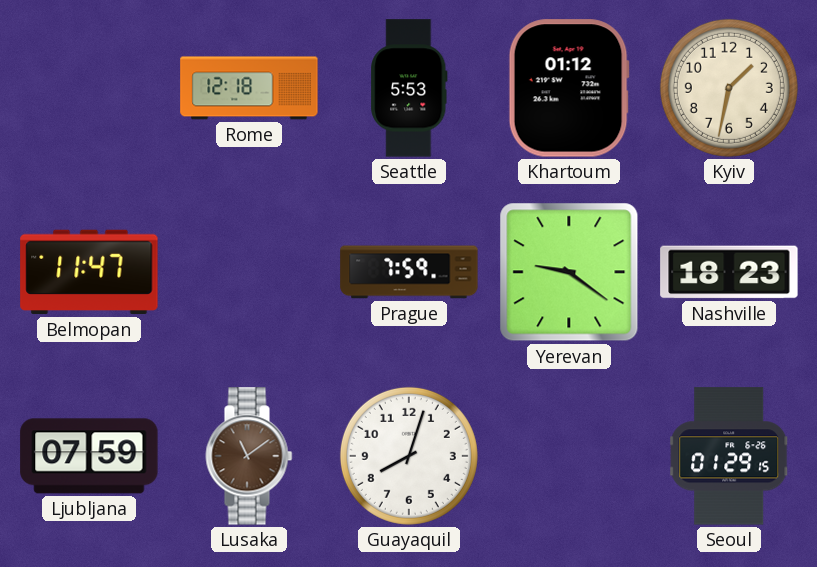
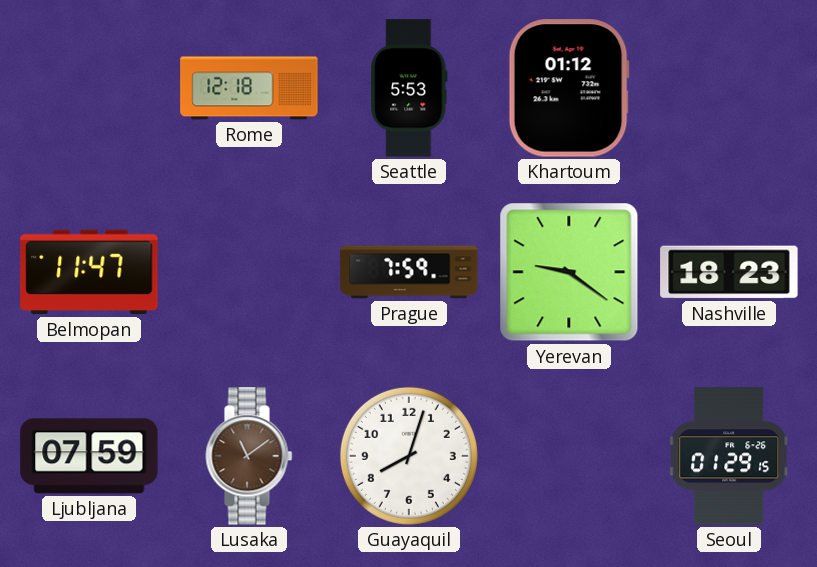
Kyiv: 1:32 -> none
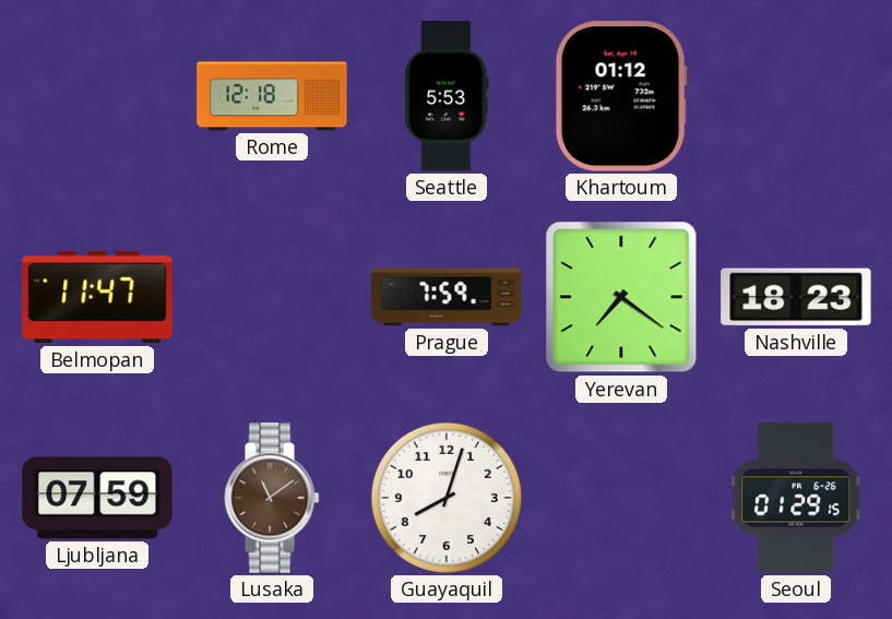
Yerevan: 9:21 -> 7:21
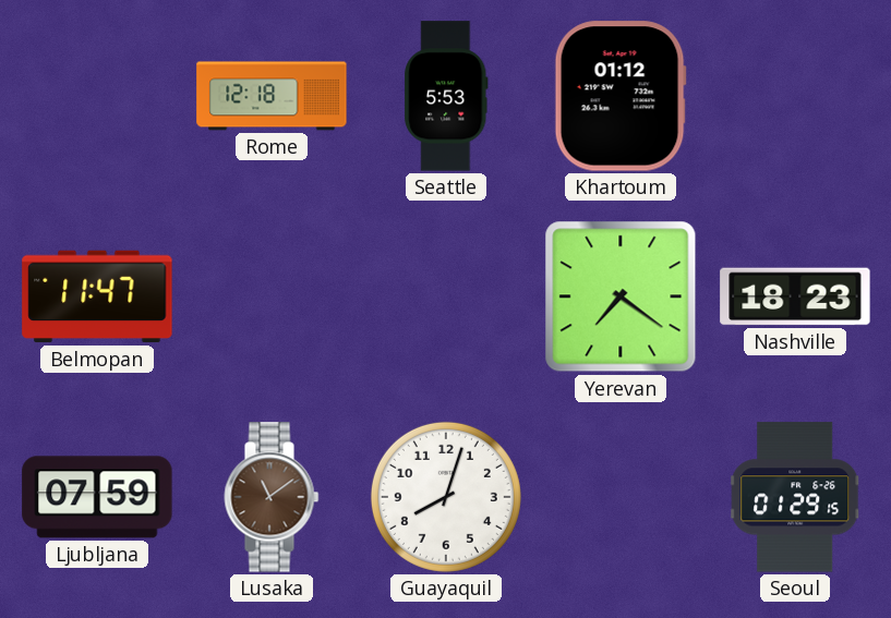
Prague: 7:59 -> none
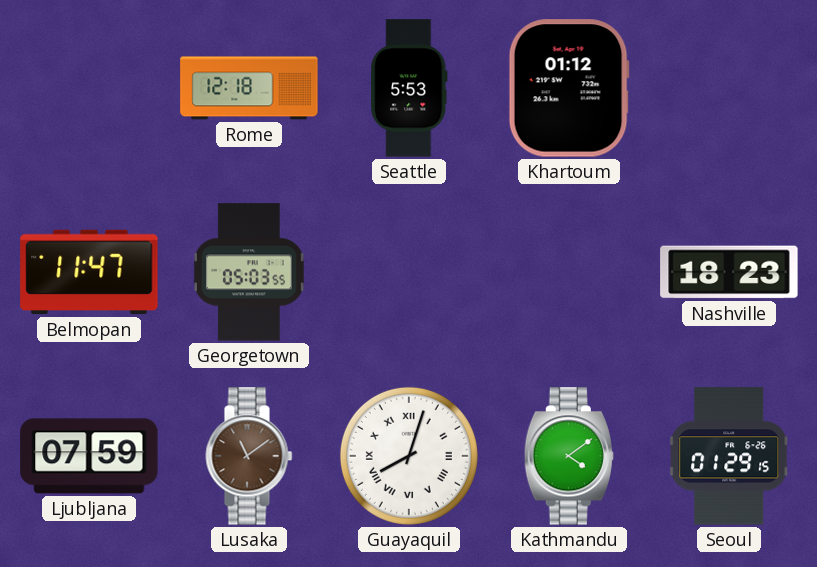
Georgetown: none -> 05:03
Yerevan: 7:21 -> none
Guayaquil numerals: Arabic -> Roman
Kathmandu: none -> 4:09
